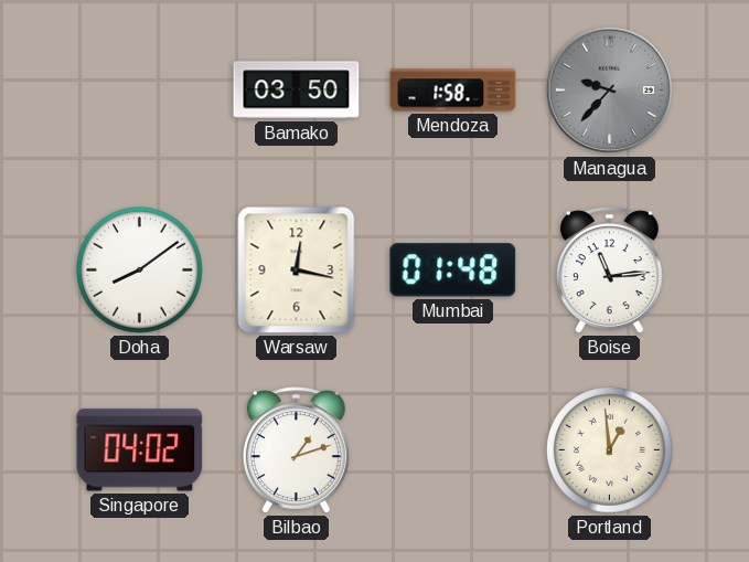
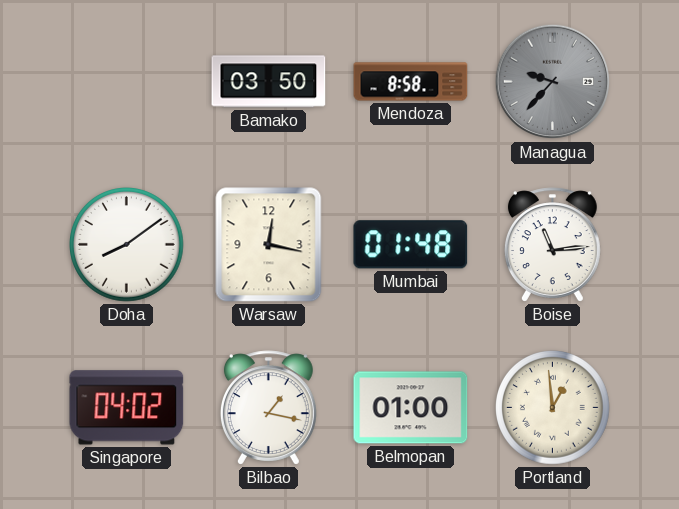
Mendoza: 1:58 -> 8:58
Bilbao: 1:12 -> 1:17
Belmopan: none -> 01:00
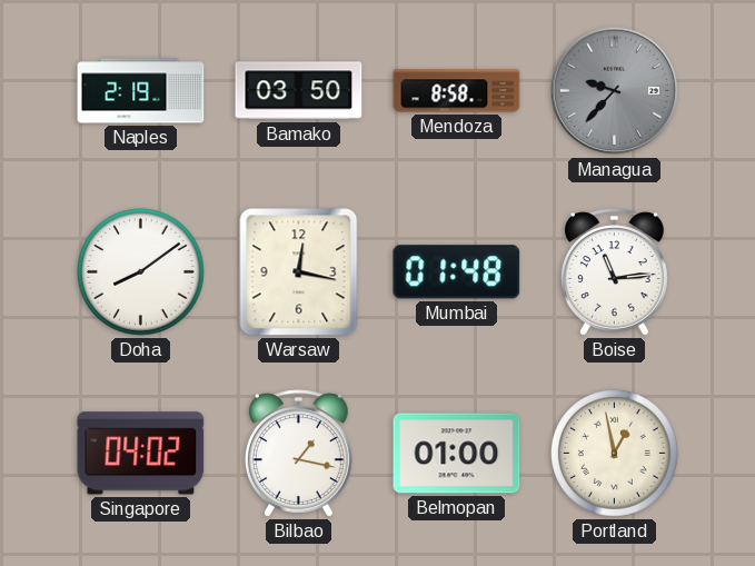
Naples: none -> 2:19
Portland: 12:59 -> 12:58
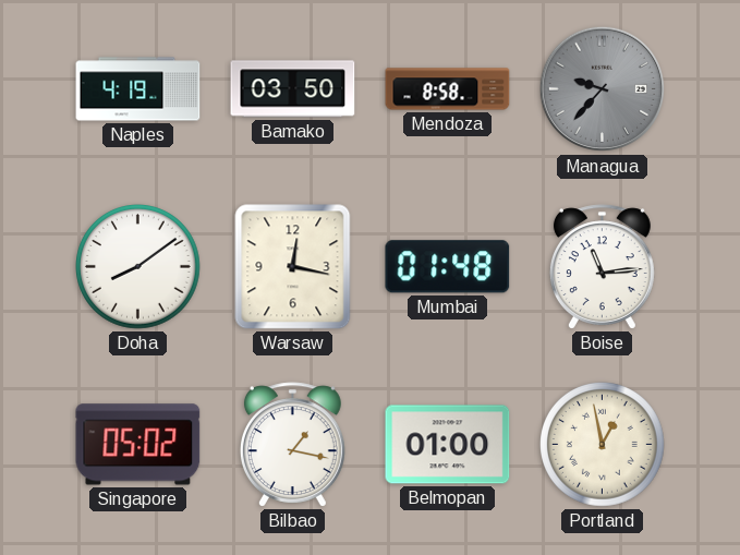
Naples: 2:19 -> 4:19
Singapore: 04:02 -> 05:02
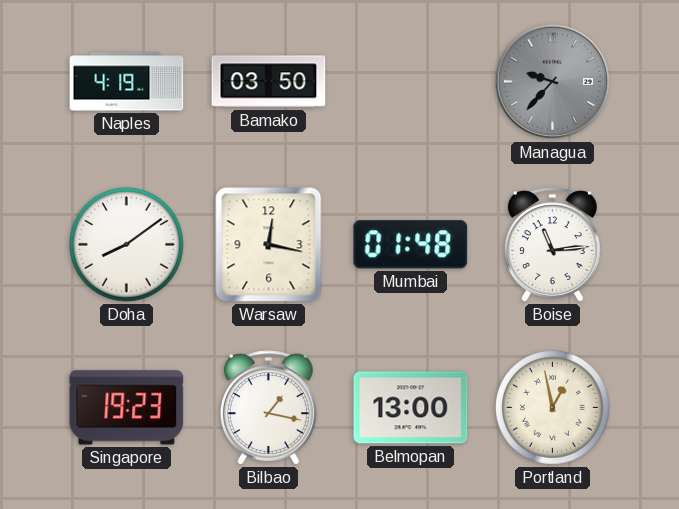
Mendoza: 8:58 -> none
Singapore: 05:02 -> 19:23
Belmopan: 01:00 -> 13:00
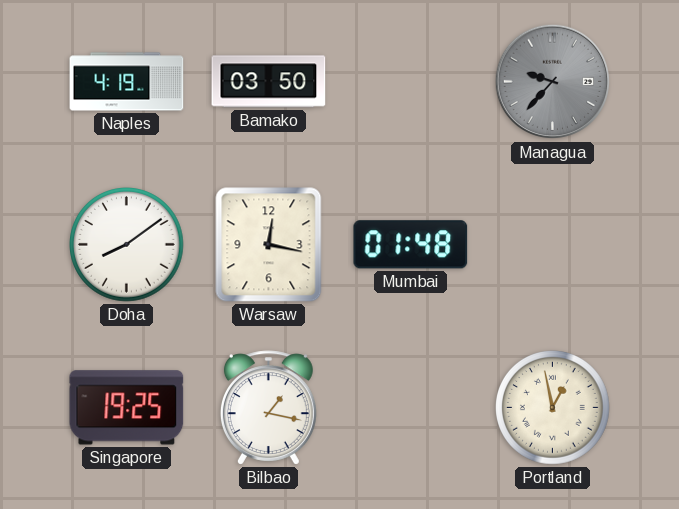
Boise: 11:14 -> none
Singapore: 19:23 -> 19:25
Belmopan: 13:00 -> none
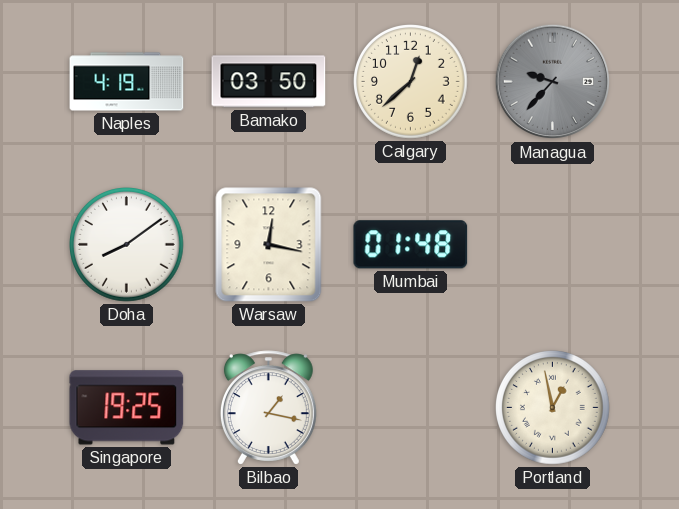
Calgary: none -> 12:38
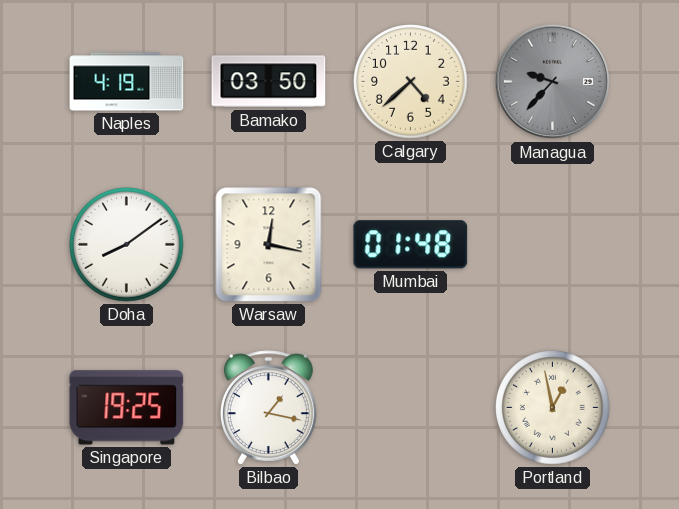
Calgary: 12:38 -> 4:38
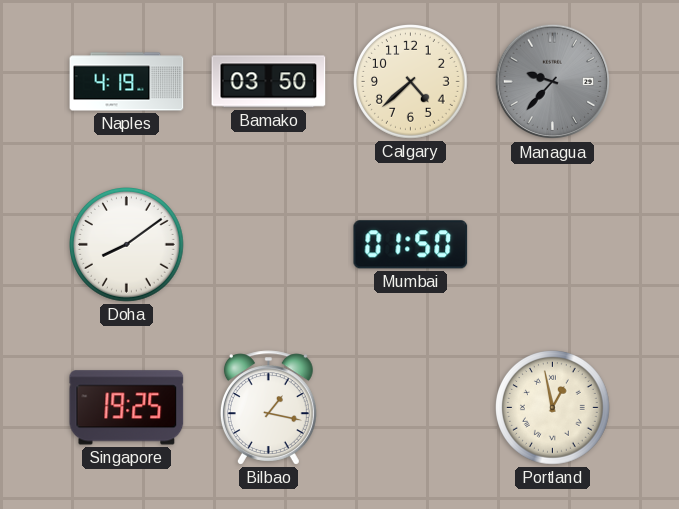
Warsaw: 12:17 -> none
Mumbai: 01:48 -> 01:50
